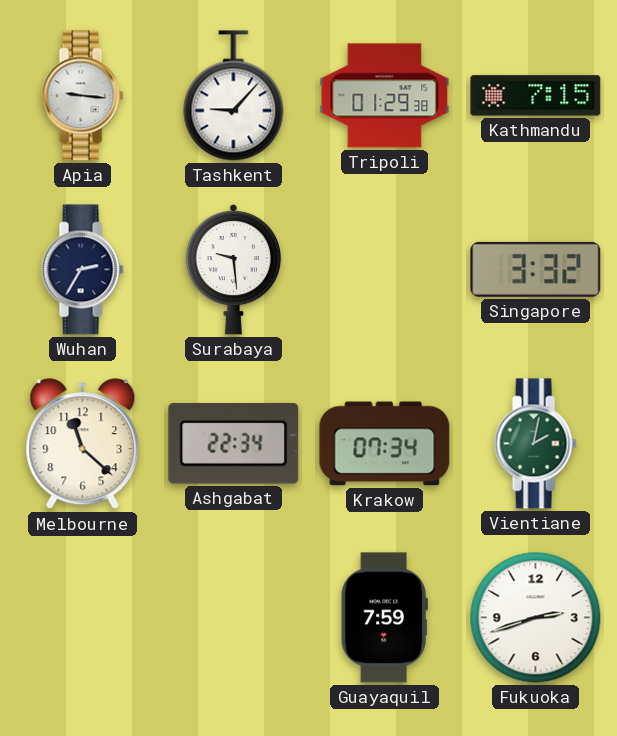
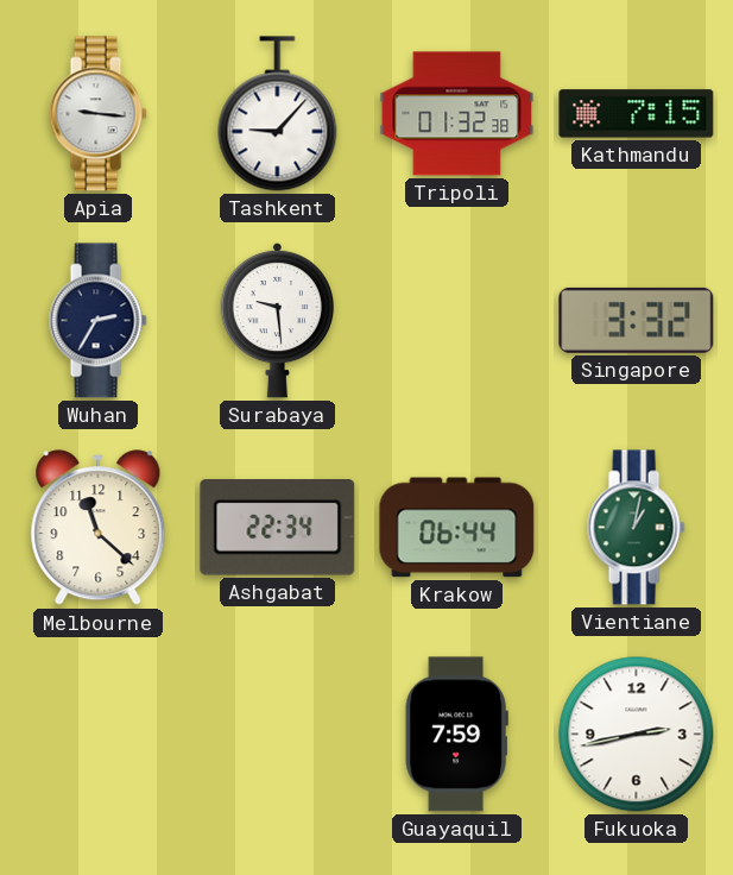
Tripoli: 01:29 -> 01:32
Krakow: 07:34 -> 06:44
Vientiane: 2:02 -> 1:02
Fukuoka: 2:42 -> 2:43
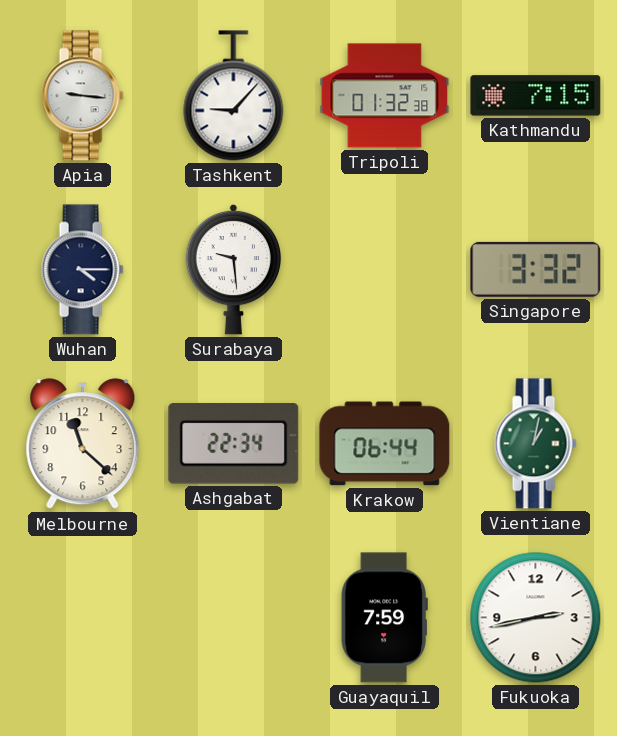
Wuhan: 2:35 -> 4:15
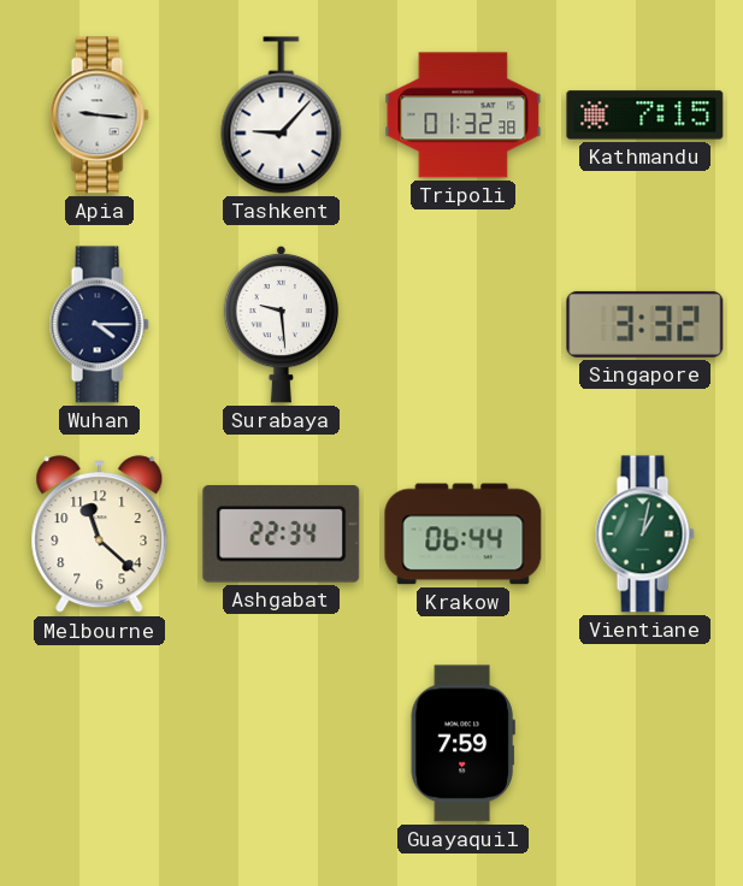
Fukuoka: 2:43 -> none
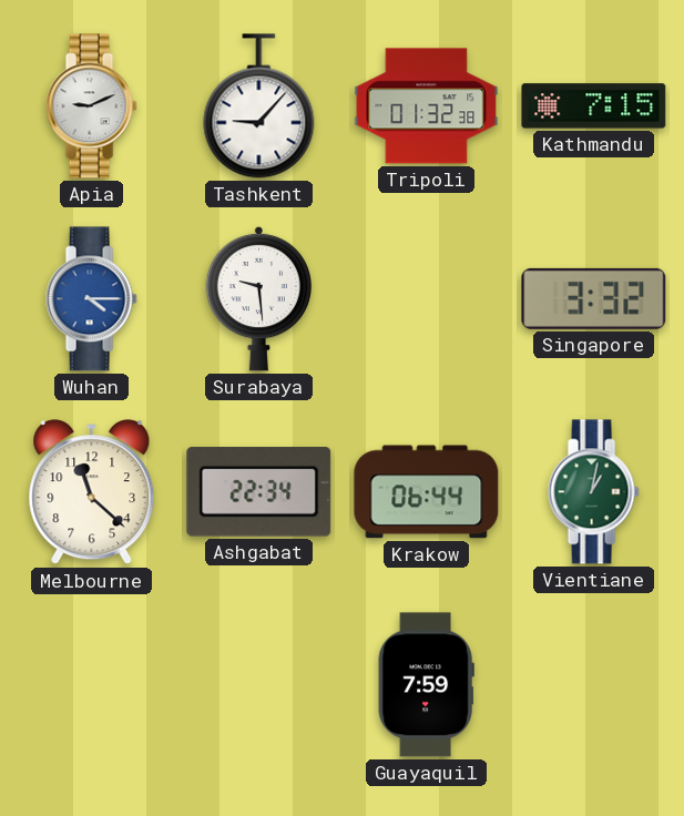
Apia: 9:16 -> 9:11
Wuhan dial: navy -> blue
